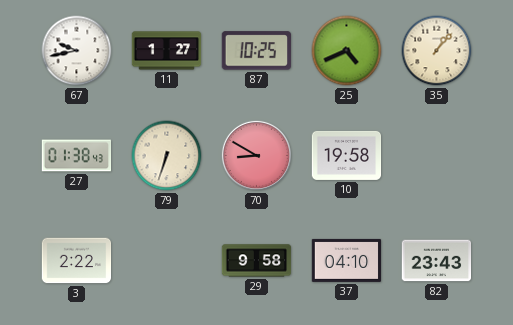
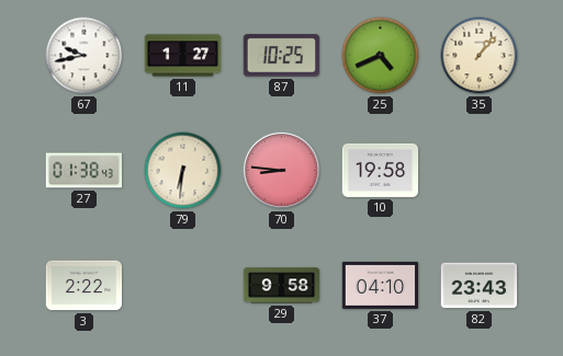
79: 6:33 -> 6:31
70: 8:50 -> 8:46
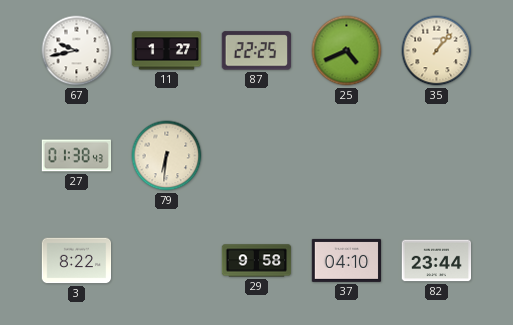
87: 10:25 -> 22:25
70: 8:46 -> none
10: 19:58 -> none
3: 2:22 -> 8:22
82: 23:43 -> 23:44
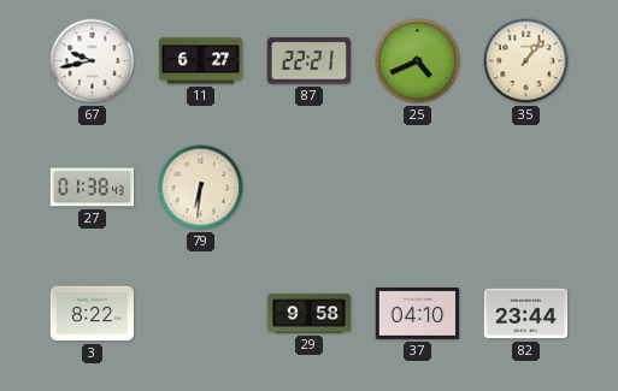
11: 1:27 -> 6:27
87: 22:25 -> 22:21
